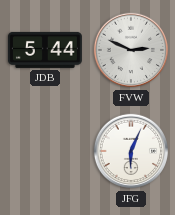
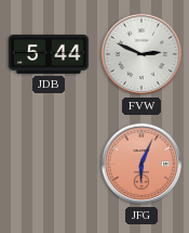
JFG dial: white -> salmon
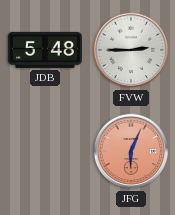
JDB: 5:44 -> 5:48
FVW: 2:49 -> 2:45
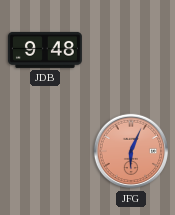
JDB: 5:48 -> 9:48
FVW: 2:45 -> none
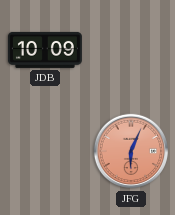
JDB: 9:48 -> 10:09
